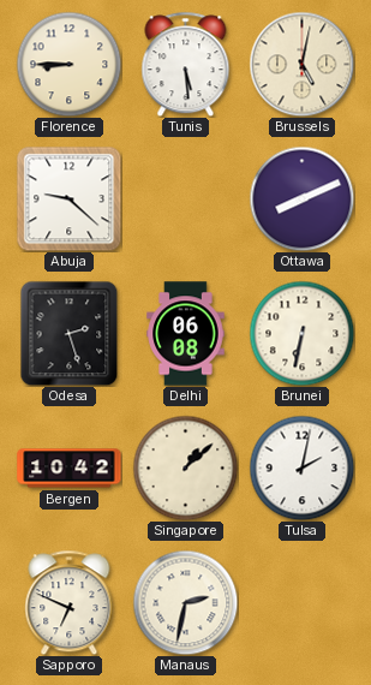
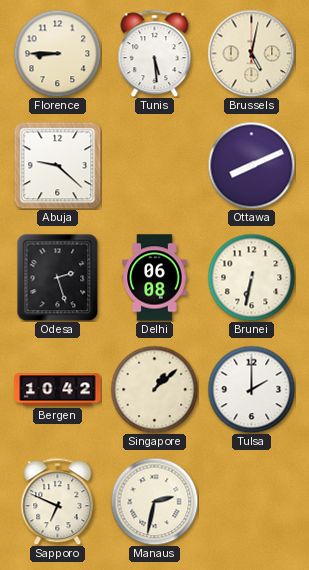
Tulsa: 2:02 -> 2:00
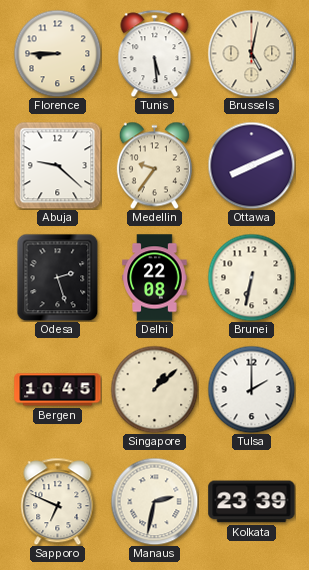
Medellin: none -> 9:36
Delhi: 06:08 -> 22:08
Bergen: 10:42 -> 10:45
Kolkata: none -> 23:39
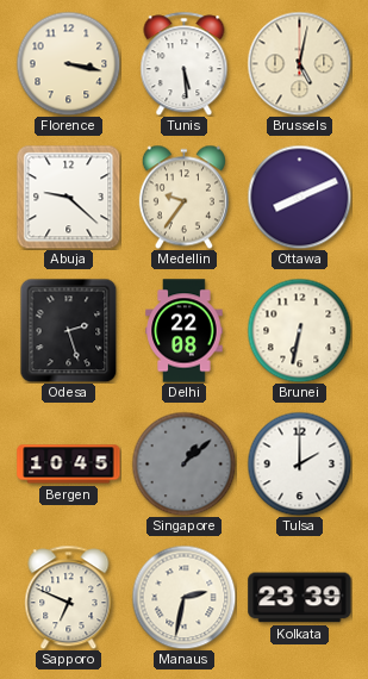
Florence: 8:45 -> 3:17
Singapore dial: cream -> grey
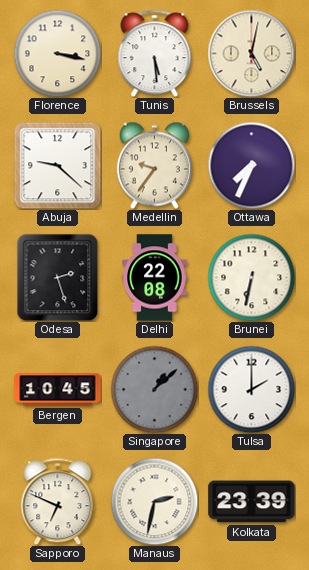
Ottawa: 8:11 -> 7:34
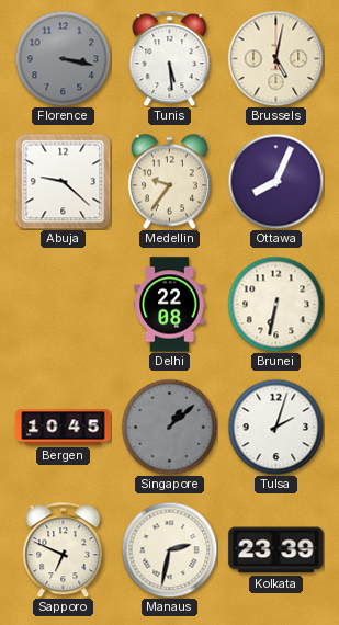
Florence dial: cream -> grey
Ottawa: 7:34 -> 8:04
Odesa: 2:27 -> none
Tulsa: 2:00 -> 2:03
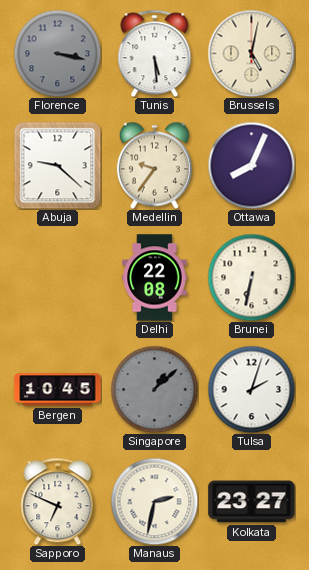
Kolkata: 23:39 -> 23:27
